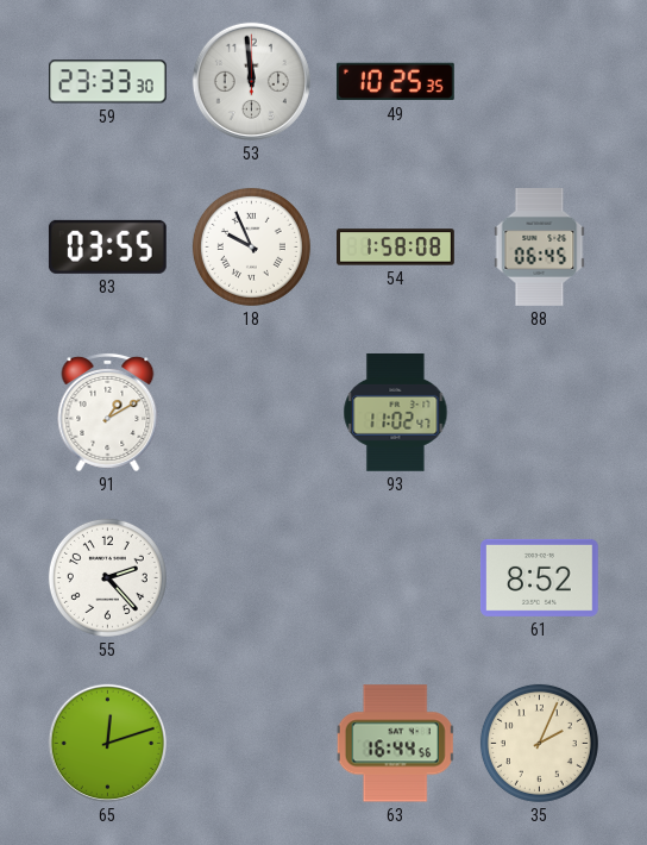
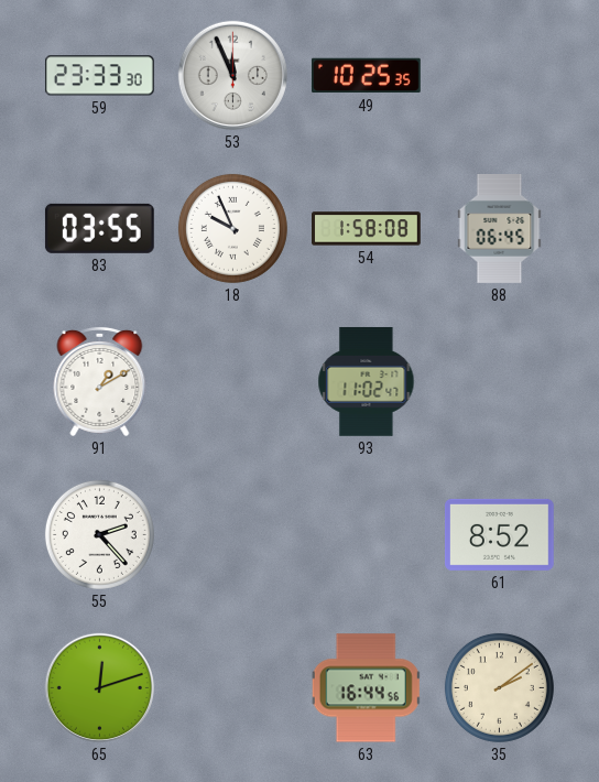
53: 11:59 -> 11:56
35: 2:04 -> 2:09
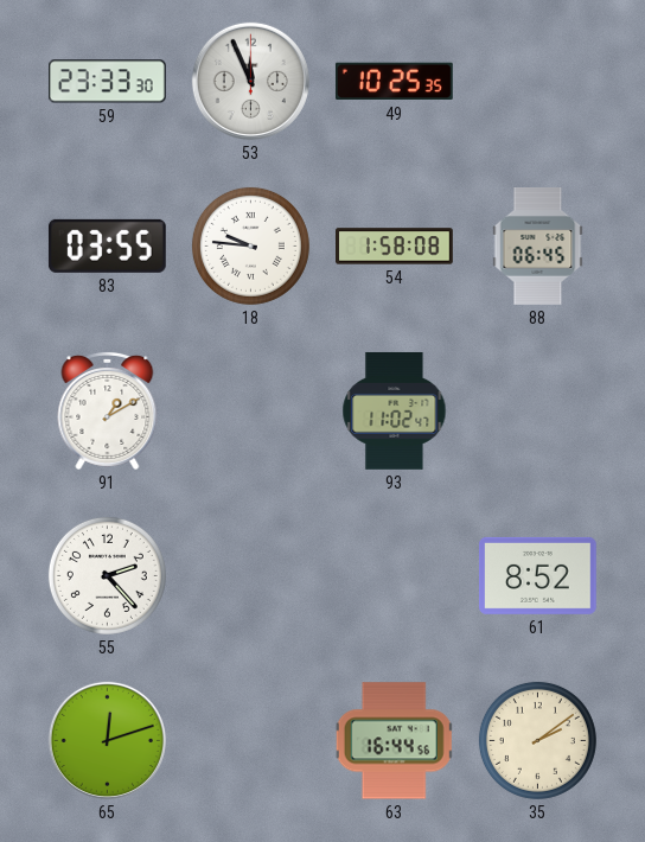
18: 9:56 -> 9:46
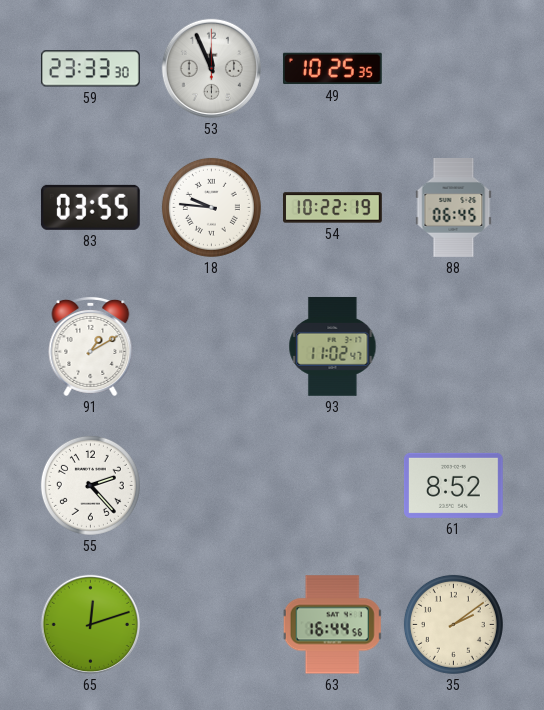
54: 1:58 -> 10:22
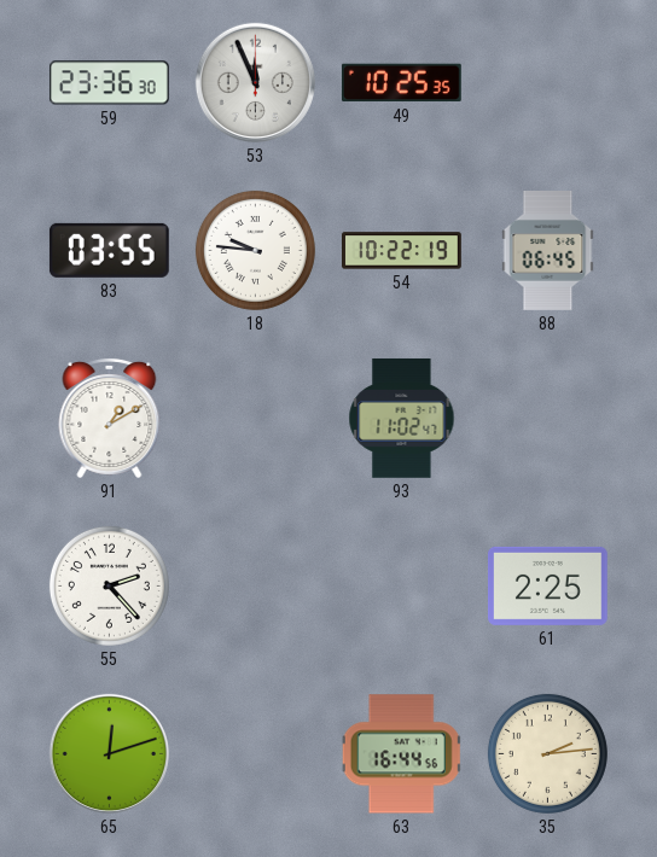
59: 23:33 -> 23:36
61: 8:52 -> 2:25
35: 2:09 -> 2:14
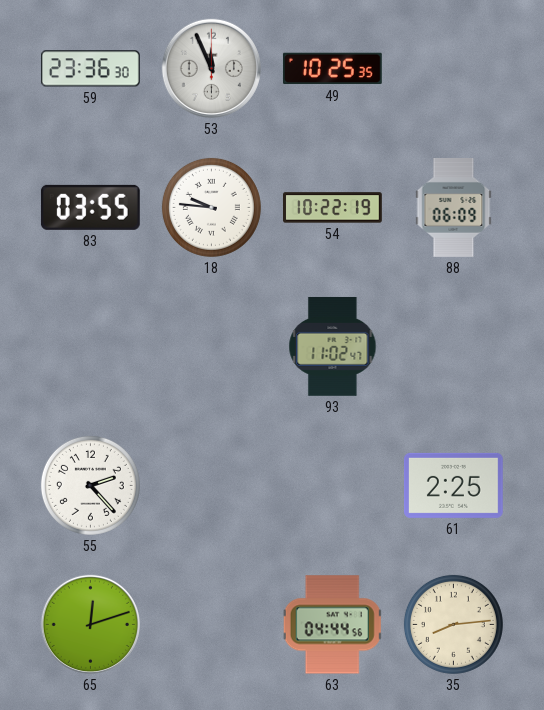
88: 06:45 -> 06:09
91: 1:10 -> none
63: 16:44 -> 04:44
35: 2:14 -> 8:14
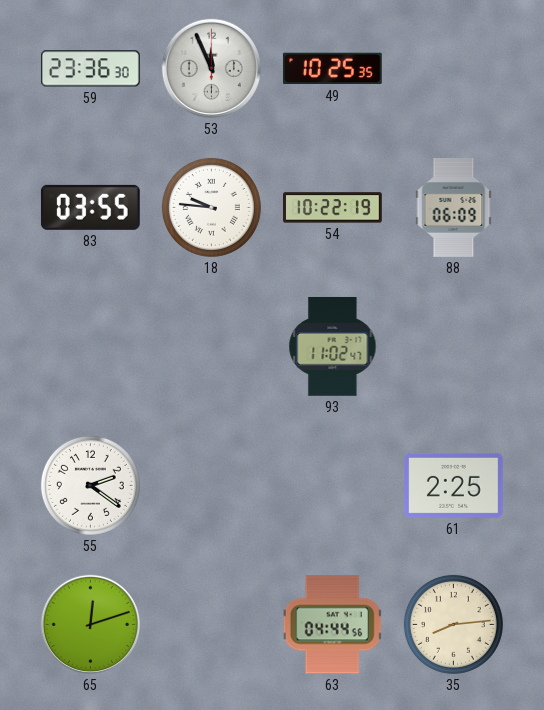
55: 2:23 -> 2:21
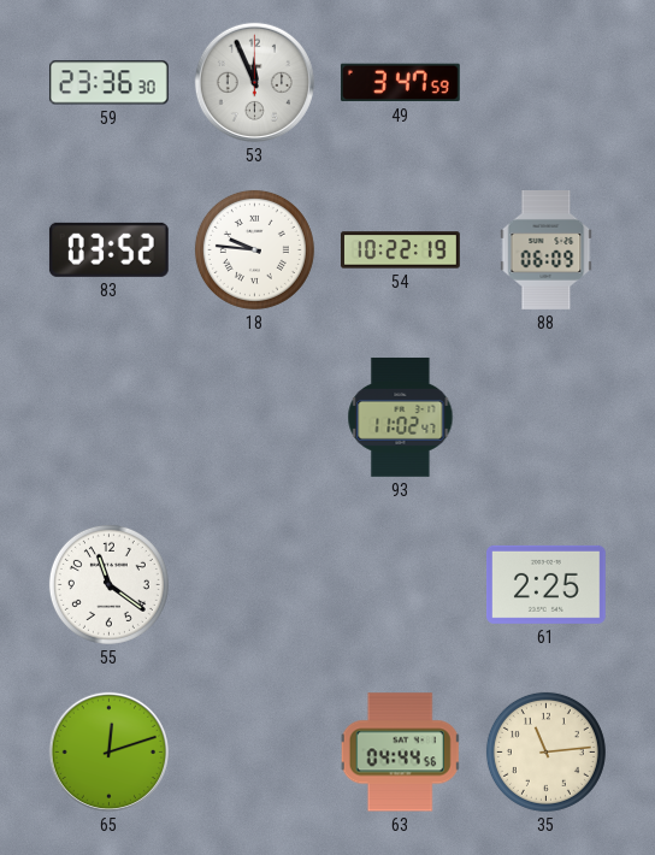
49: 10:25 -> 3:47
83: 03:55 -> 03:52
55: 2:21 -> 11:21
35: 8:14 -> 11:14
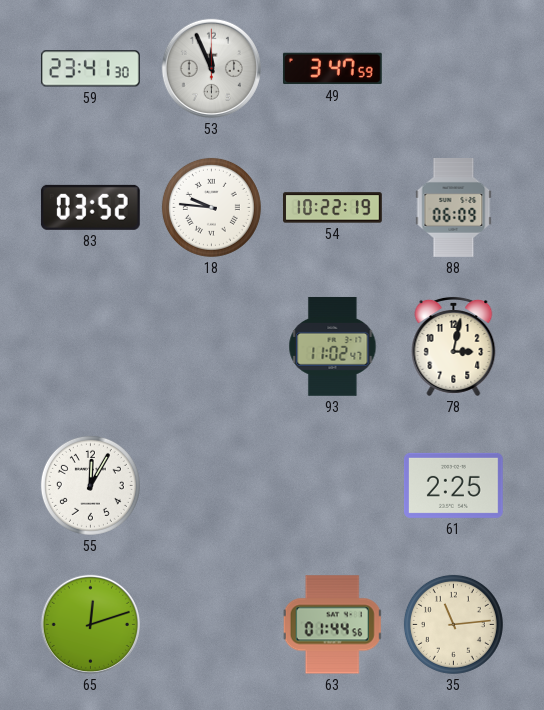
59: 23:36 -> 23:41
78: none -> 3:02
55: 11:21 -> 12:05
63: 04:44 -> 01:44
